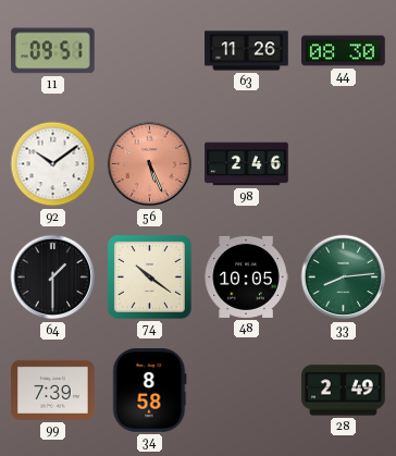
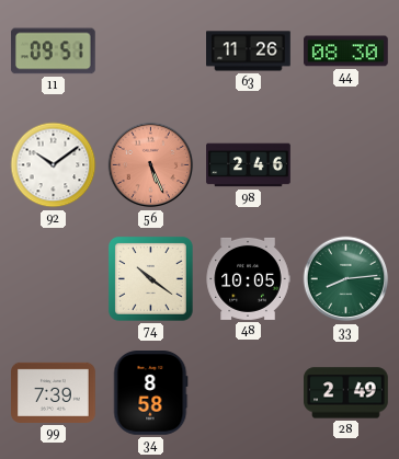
64: 1:30 -> none
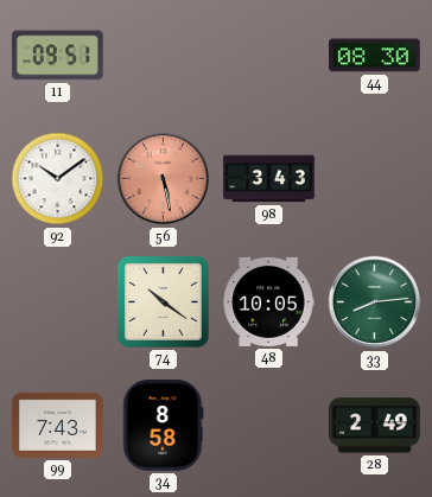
63: 11:26 -> none
56: 5:26 -> 5:28
98: 2:46 -> 3:43
99: 7:39 -> 7:43
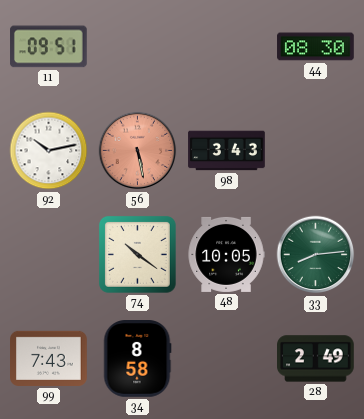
92: 10:09 -> 10:13
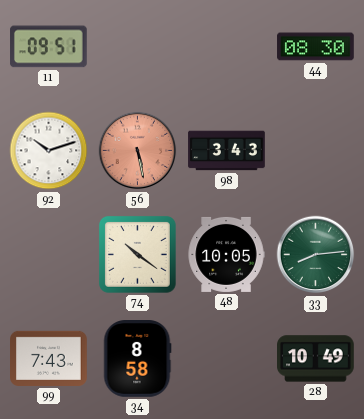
92: 10:13 -> 10:12
28: 2:49 -> 10:49
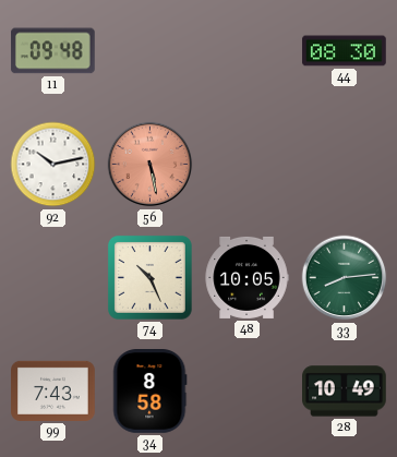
11: 09:51 -> 09:48
92: 10:12 -> 10:13
98: 3:43 -> none
74: 10:21 -> 10:26
